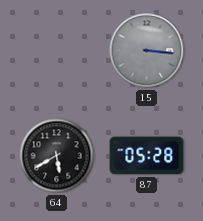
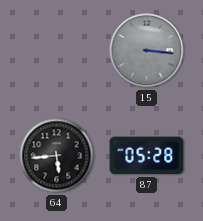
64: 5:40 -> 5:44
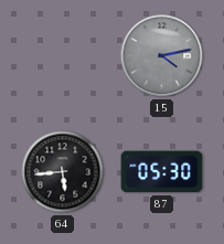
15: 3:16 -> 4:13
87: 05:28 -> 05:30
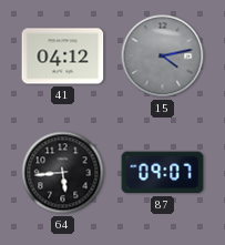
41: none -> 04:12
87: 05:30 -> 09:07
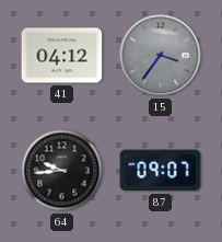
15: 4:13 -> 3:36
64: 5:44 -> 9:44
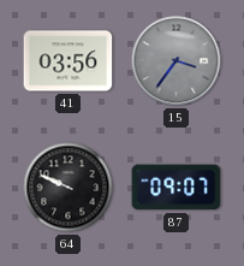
41: 04:12 -> 03:56
64: 9:44 -> 9:49
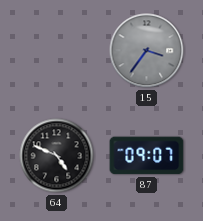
41: 03:56 -> none
64: 9:49 -> 4:49
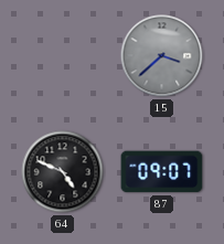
15: 3:36 -> 3:38
